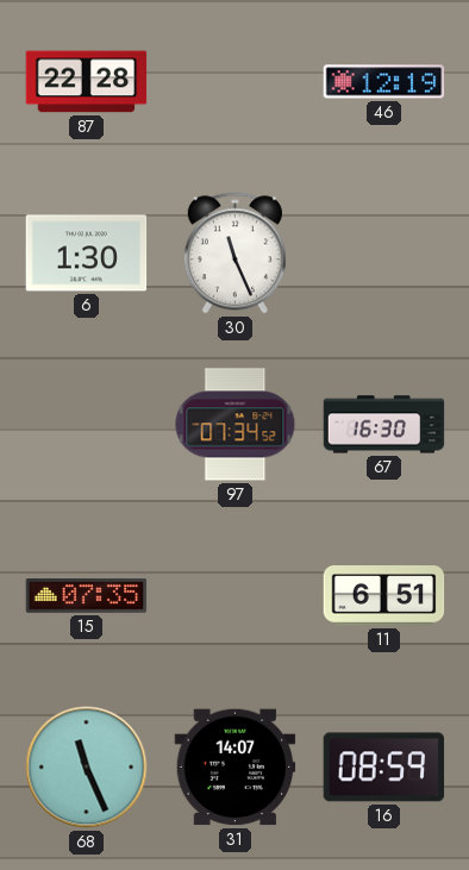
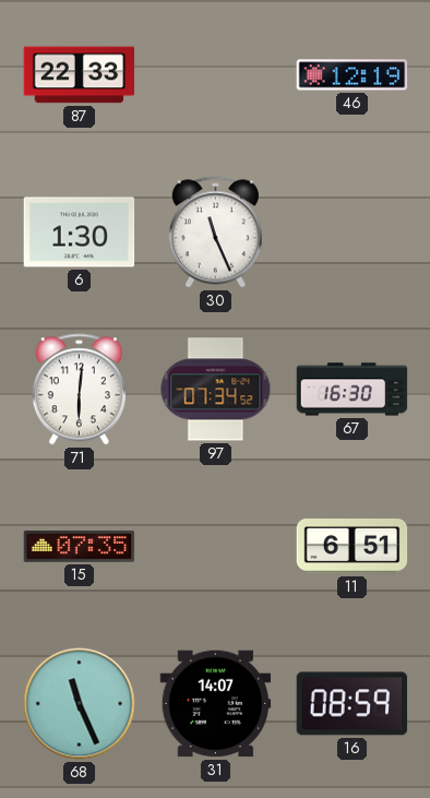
87: 22:28 -> 22:33
71: none -> 6:01
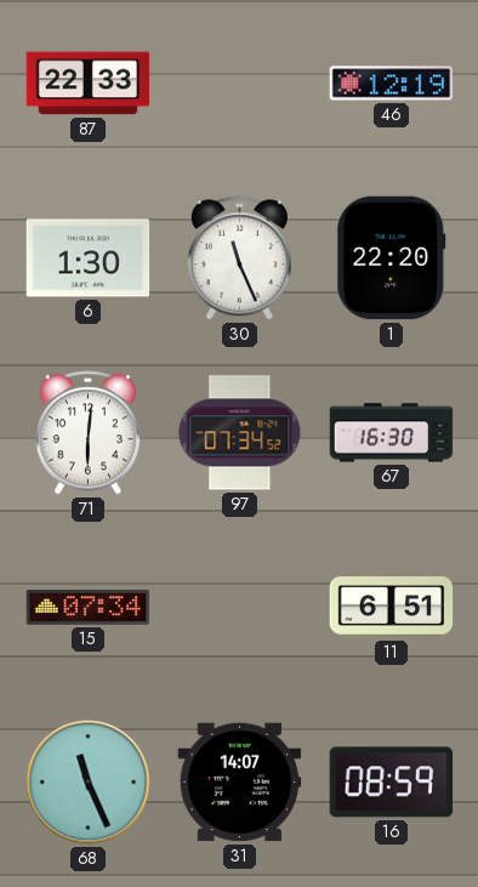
1: none -> 22:20
15: 07:35 -> 07:34
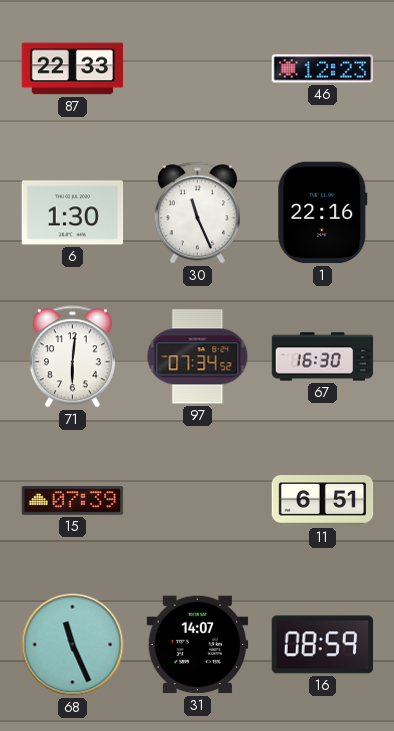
46: 12:19 -> 12:23
1: 22:20 -> 22:16
15: 07:34 -> 07:39
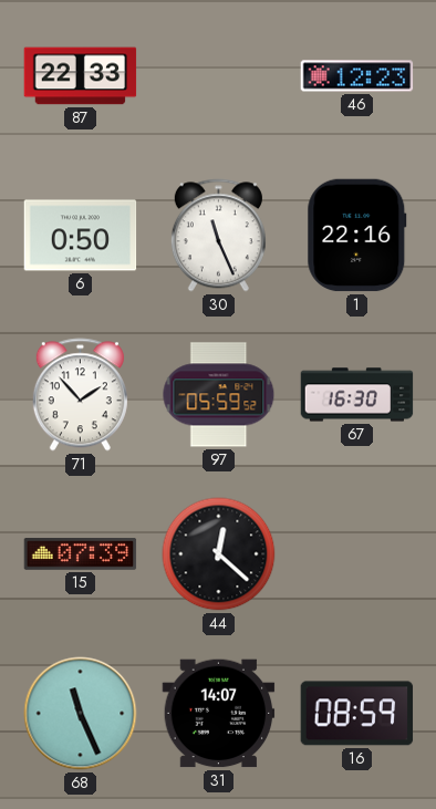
6: 1:30 -> 0:50
71: 6:01 -> 1:53
97: 07:34 -> 05:59
44: none -> 12:22
11: 6:51 -> none
